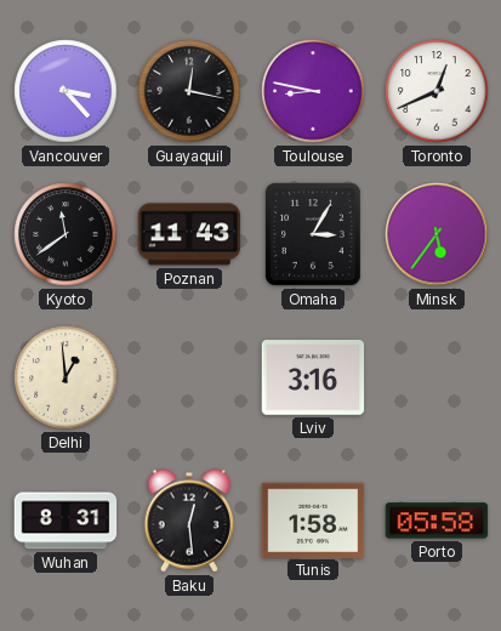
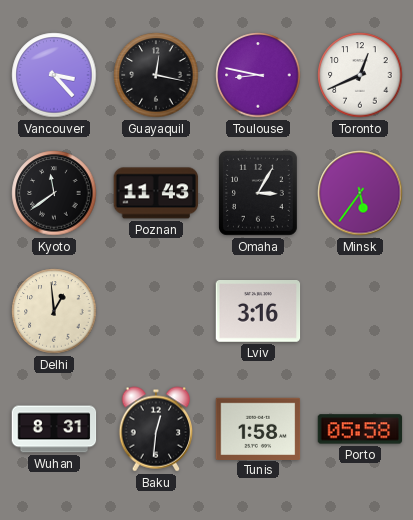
Baku: 12:29 -> 12:31
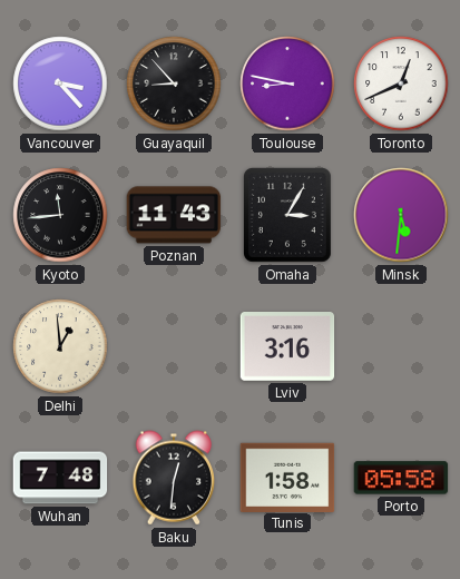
Guayaquil: 12:17 -> 8:53
Kyoto: 11:39 -> 11:44
Minsk: 5:36 -> 5:31
Wuhan: 8:31 -> 7:48
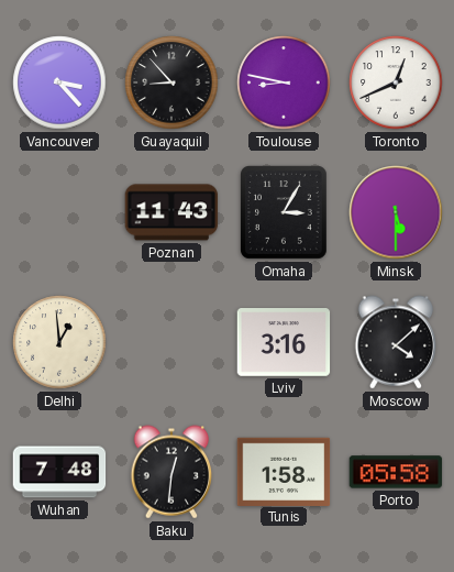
Kyoto: 11:44 -> none
Minsk: 5:31 -> 5:30
Moscow: none -> 4:08
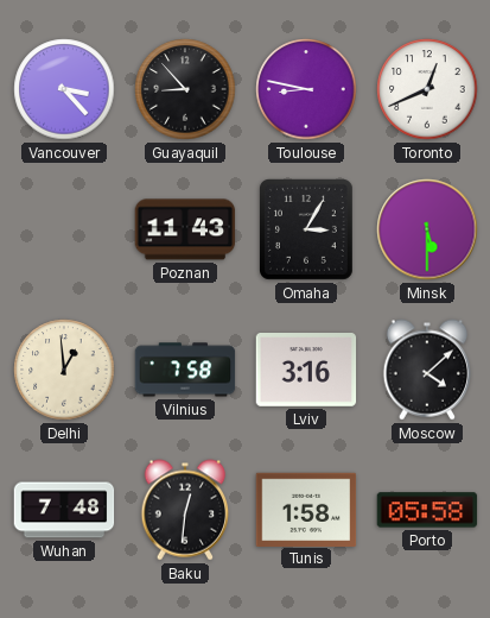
Vilnius: none -> 7:58
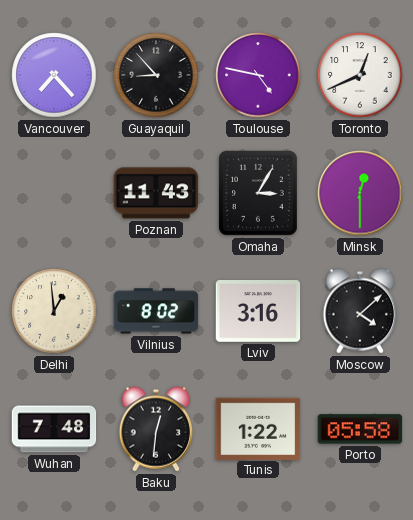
Vancouver: 3:23 -> 7:23
Toulouse: 8:47 -> 4:47
Minsk: 5:30 -> 12:30
Vilnius: 7:58 -> 8:02
Tunis: 1:58 -> 1:22
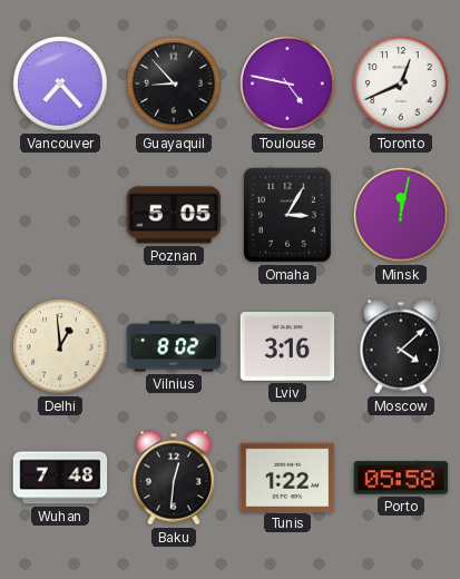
Poznan: 11:43 -> 5:05
Minsk: 12:30 -> 12:02
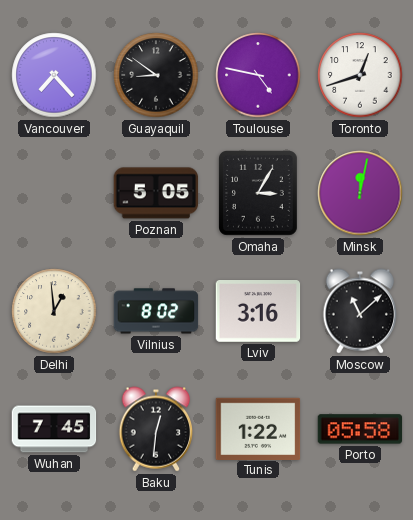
Guayaquil: 8:53 -> 8:51
Toronto: 12:41 -> 12:42
Moscow: 4:08 -> 11:08
Wuhan: 7:48 -> 7:45
